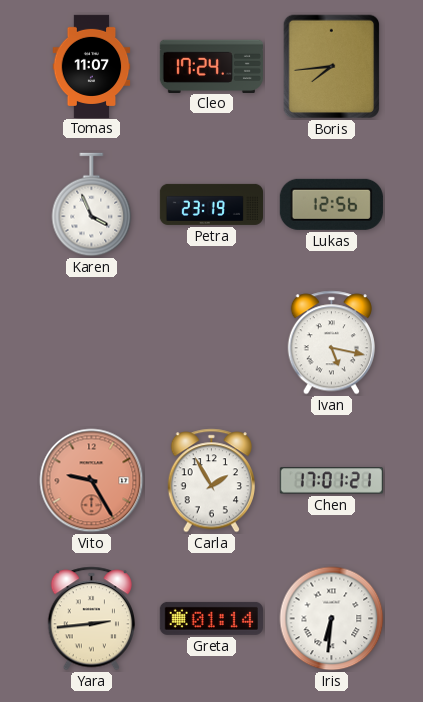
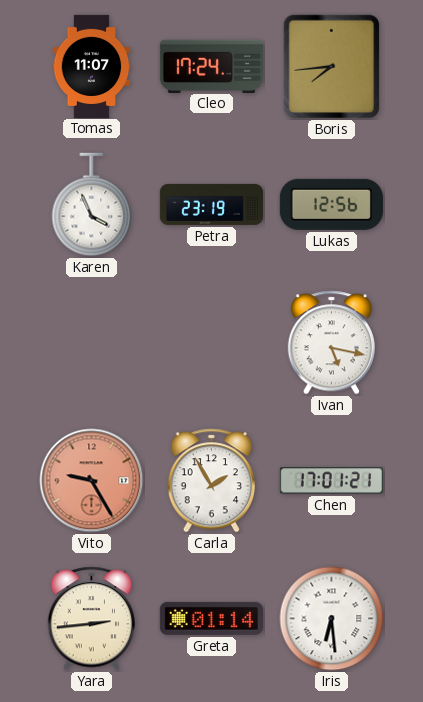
Iris: 6:31 -> 6:29
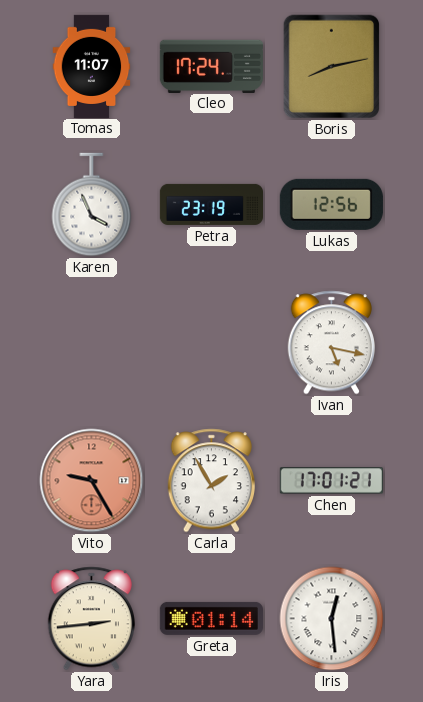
Boris: 7:44 -> 8:13
Iris: 6:29 -> 12:29
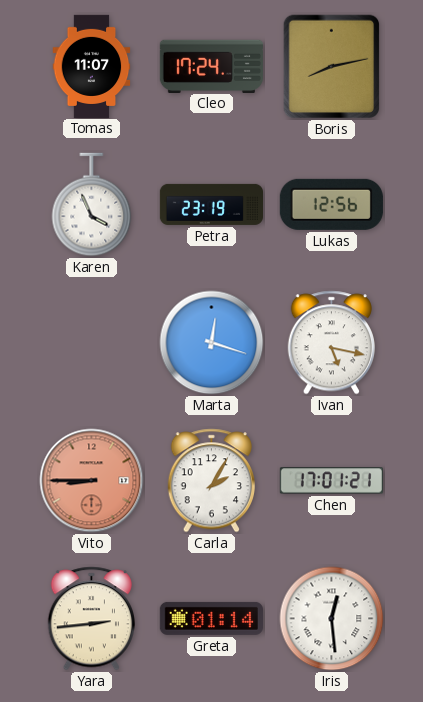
Marta: none -> 12:18
Vito: 9:25 -> 8:45
Carla: 1:55 -> 2:05
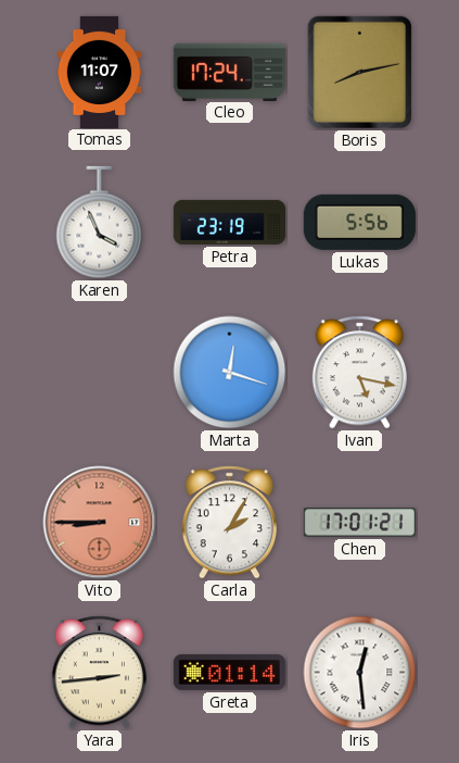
Lukas: 12:56 -> 5:56
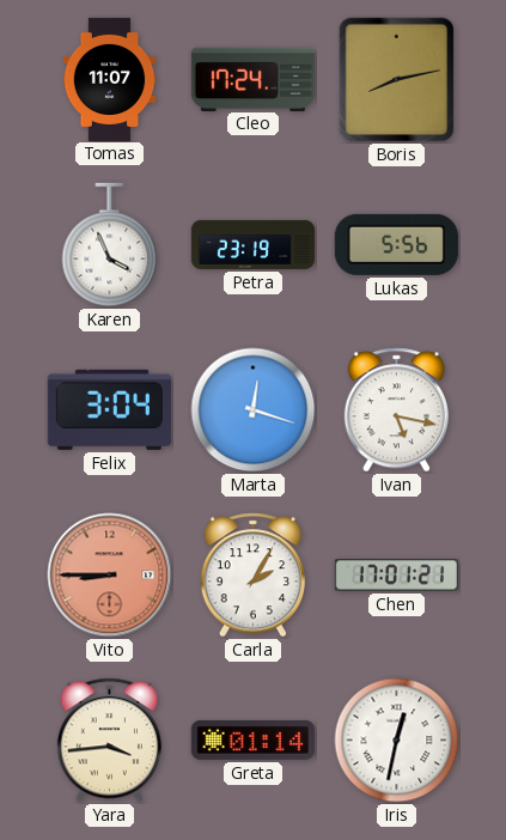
Felix: none -> 3:04
Yara: 2:44 -> 3:44
Iris: 12:29 -> 12:32
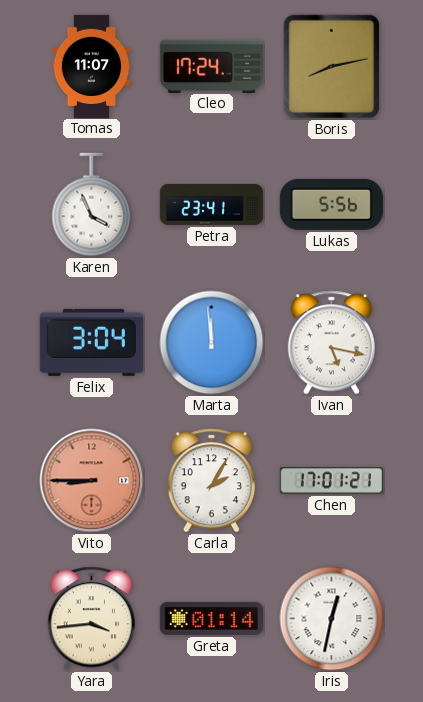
Petra: 23:19 -> 23:41
Marta: 12:18 -> 11:59
